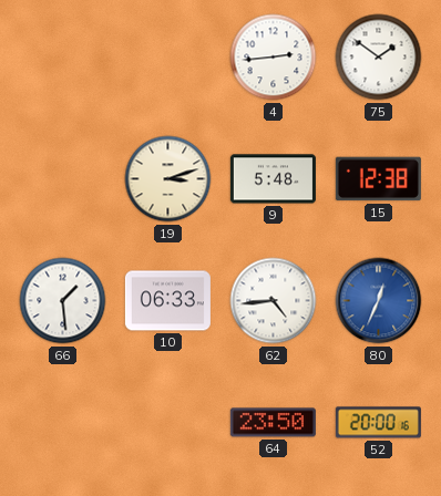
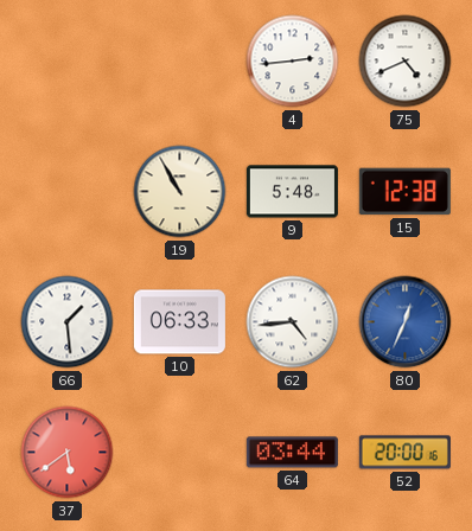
75: 1:51 -> 4:41
19: 3:12 -> 10:55
37: none -> 5:39
64: 23:50 -> 03:44
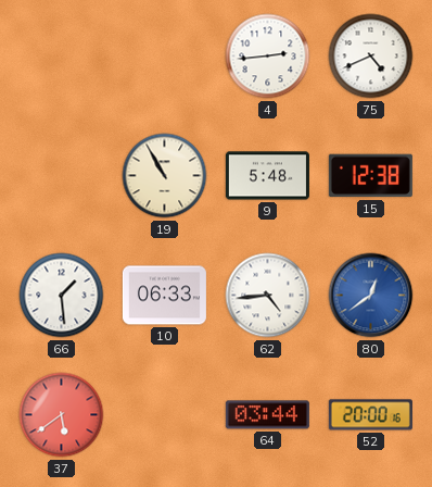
80: 12:34 -> 12:39
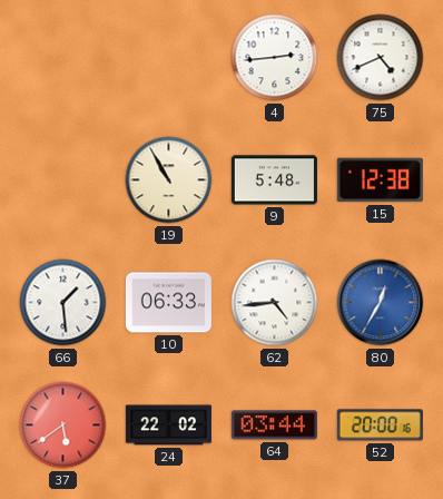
80: 12:39 -> 12:35
24: none -> 22:02
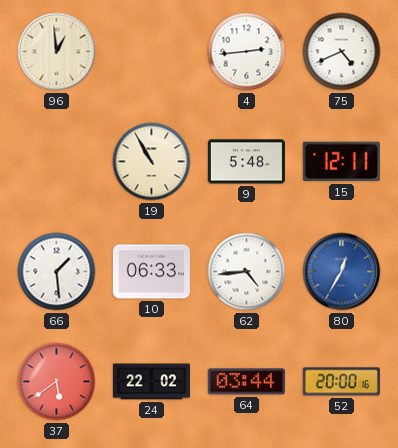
96: none -> 12:59
15: 12:38 -> 12:11
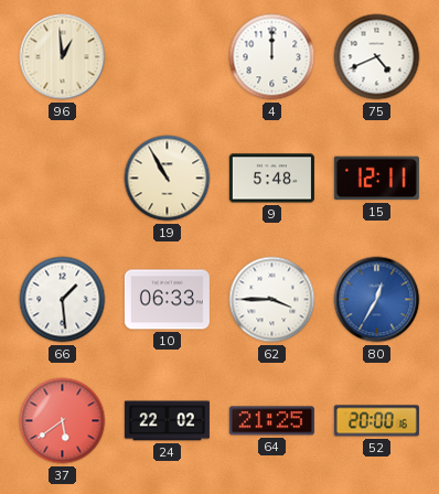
4: 2:44 -> 12:00
62: 4:44 -> 3:45
64: 03:44 -> 21:25
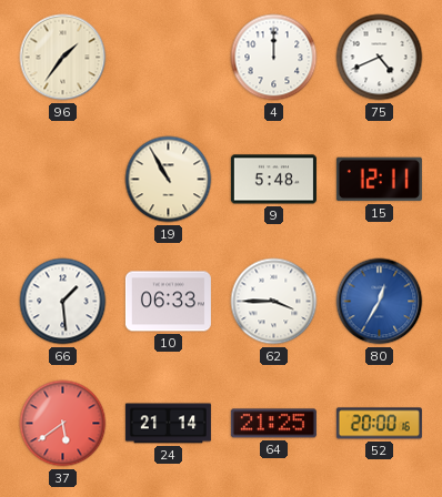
96: 12:59 -> 1:36
24: 22:02 -> 21:14
